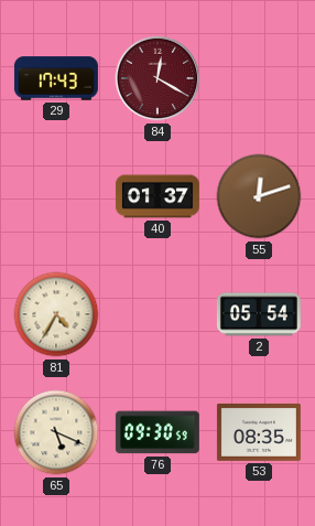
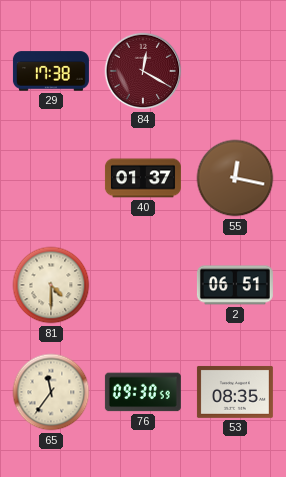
29: 17:43 -> 17:38
55: 12:12 -> 12:17
81: 4:35 -> 4:30
2: 05:54 -> 06:51
65: 5:19 -> 11:36
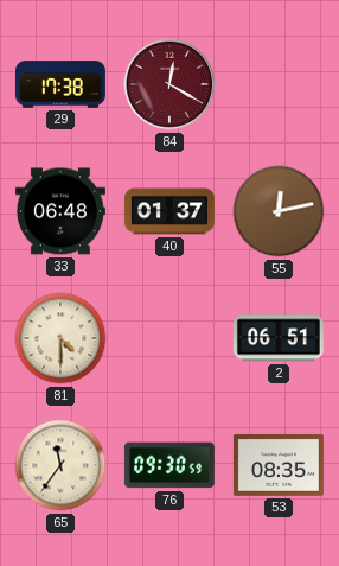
33: none -> 06:48
55: 12:17 -> 12:13
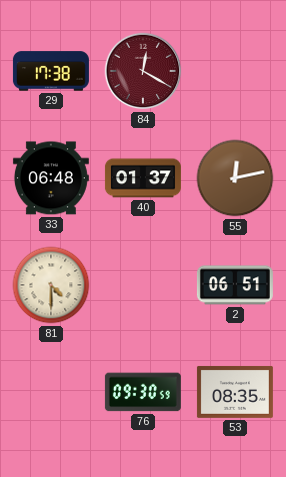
65: 11:36 -> none
